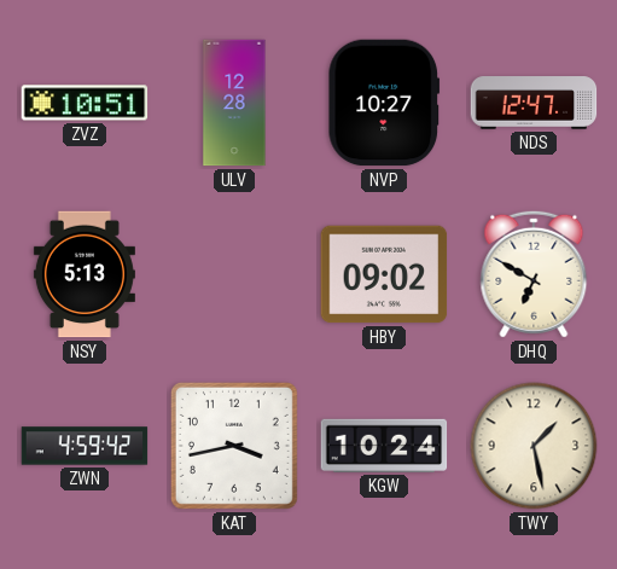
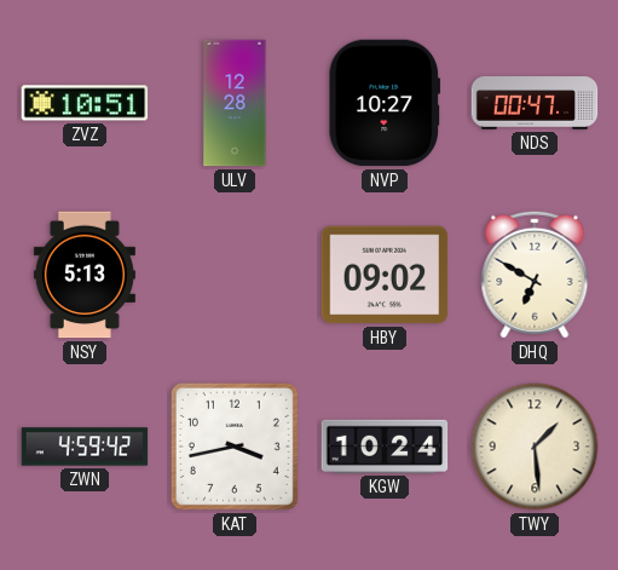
NDS: 12:47 -> 00:47
TWY: 1:28 -> 1:29
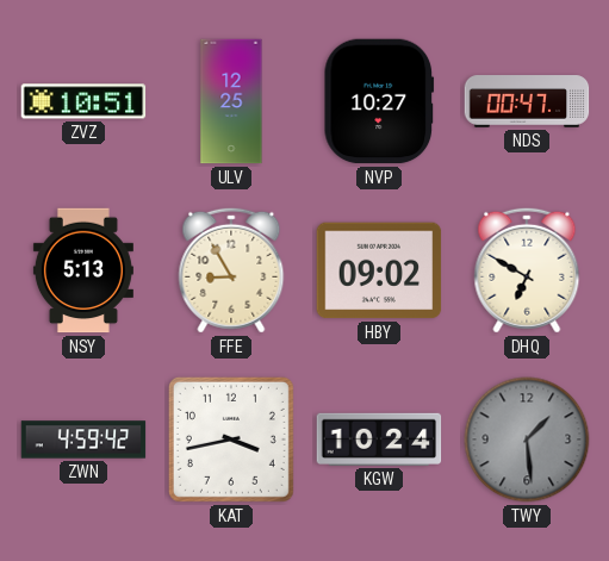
ULV: 12:28 -> 12:25
FFE: none -> 8:55
TWY dial: cream -> grey
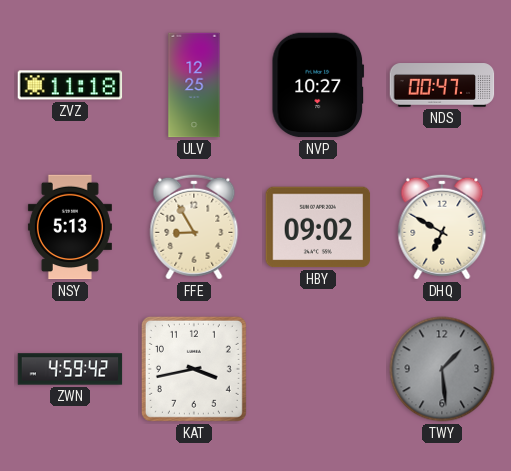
ZVZ: 10:51 -> 11:18
KGW: 10:24 -> none
